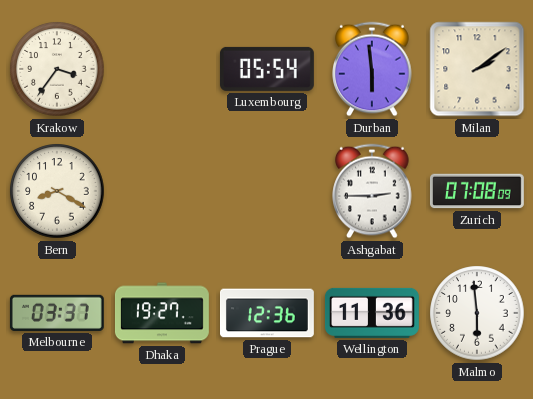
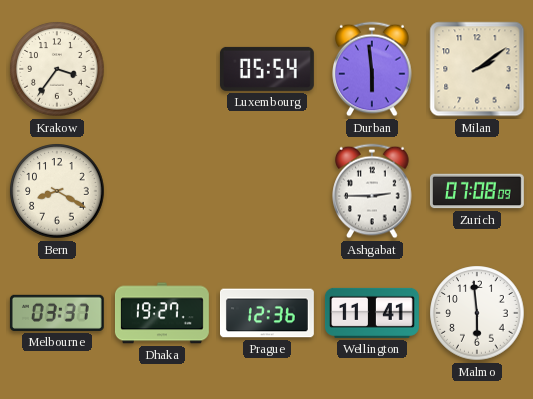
Wellington: 11:36 -> 11:41
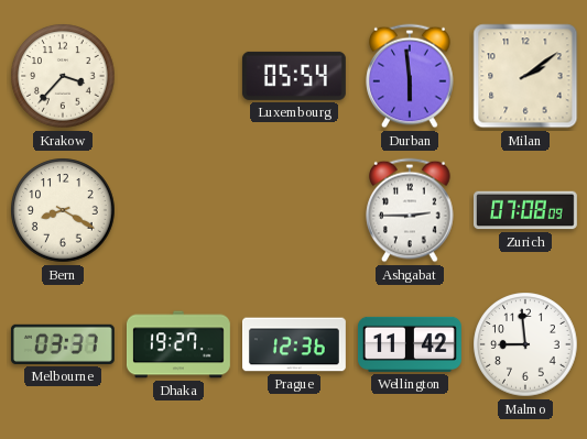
Krakow: 3:36 -> 3:37
Wellington: 11:41 -> 11:42
Malmo: 5:59 -> 8:59
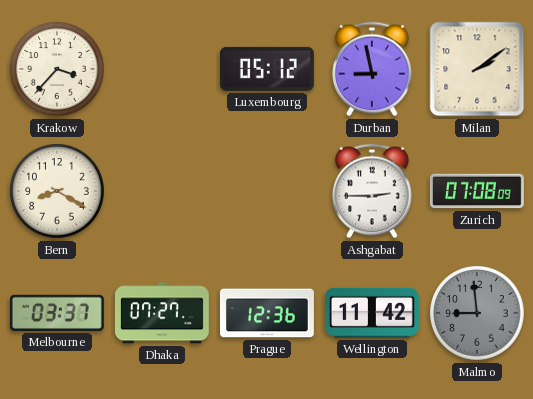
Luxembourg: 05:54 -> 05:12
Durban: 5:59 -> 8:58
Dhaka: 19:27 -> 07:27
Malmo dial: white -> grey
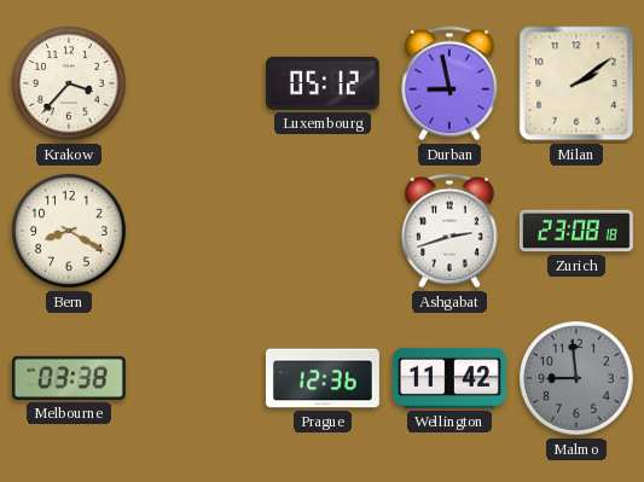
Ashgabat: 2:45 -> 2:42
Zurich: 07:08 -> 23:08
Melbourne: 03:37 -> 03:38
Dhaka: 07:27 -> none
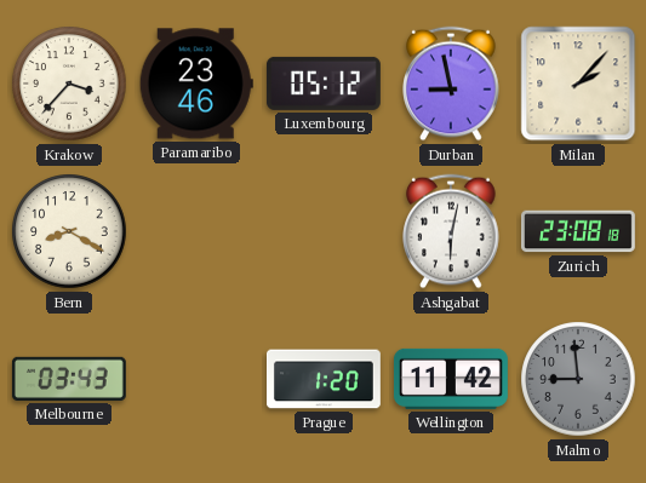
Paramaribo: none -> 23:46
Milan: 2:09 -> 2:07
Ashgabat: 2:42 -> 6:02
Melbourne: 03:38 -> 03:43
Prague: 12:36 -> 1:20
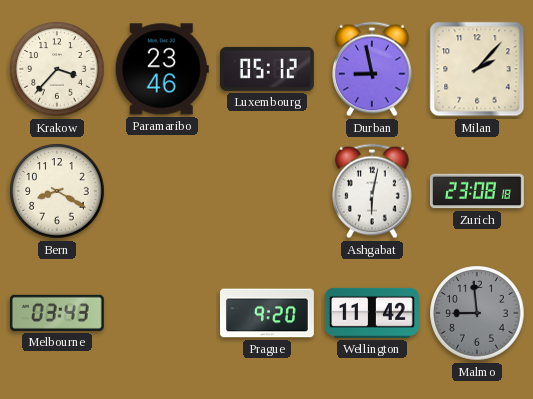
Prague: 1:20 -> 9:20
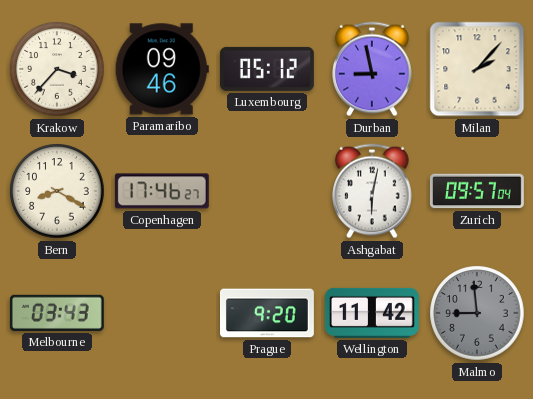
Paramaribo: 23:46 -> 09:46
Copenhagen: none -> 17:46
Zurich: 23:08 -> 09:57
